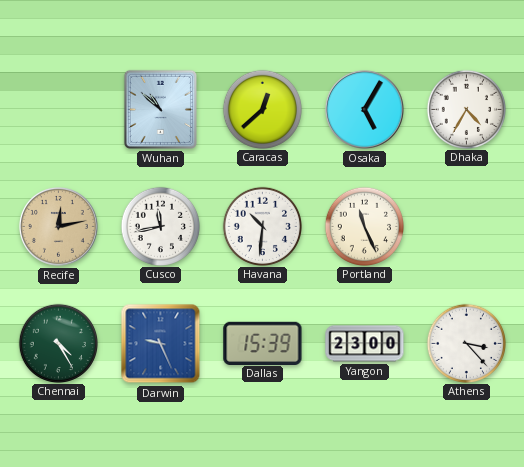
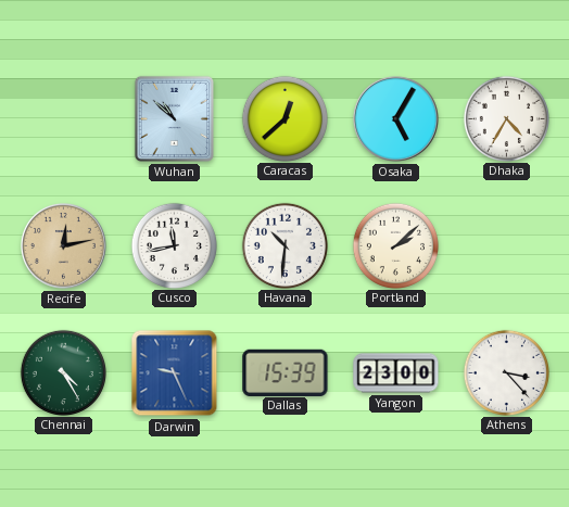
Portland: 11:26 -> 2:08
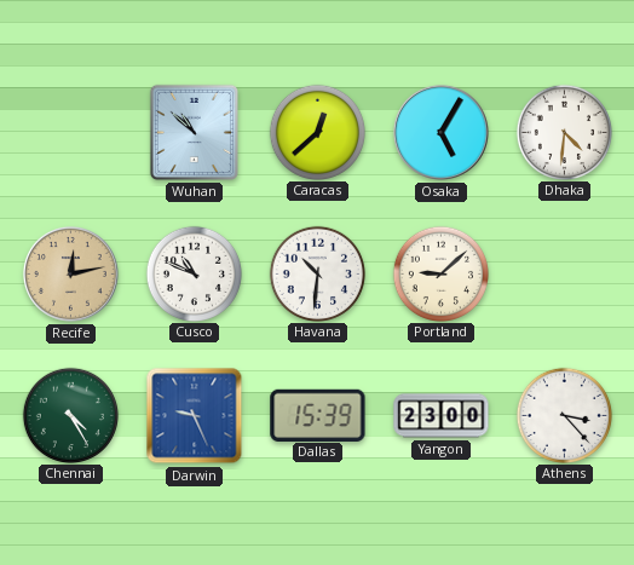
Dhaka: 4:35 -> 4:31
Cusco: 11:43 -> 10:49
Portland: 2:08 -> 9:08
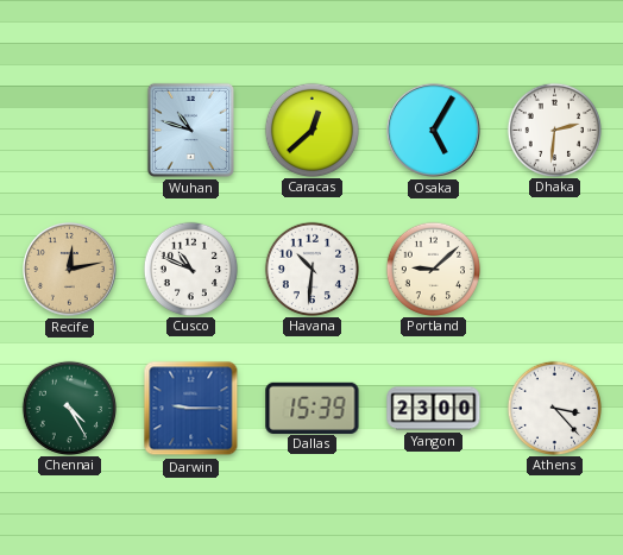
Wuhan: 10:52 -> 10:48
Dhaka: 4:31 -> 2:31
Darwin: 9:26 -> 9:15
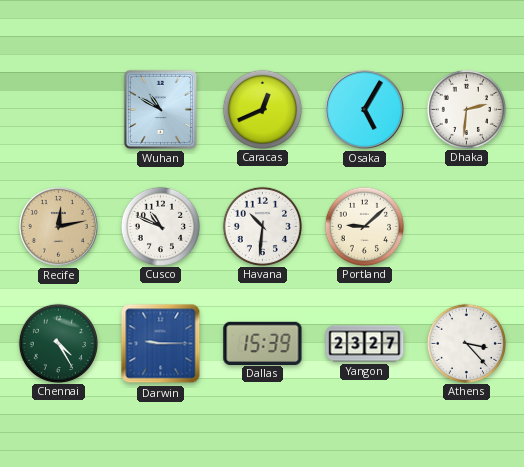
Wuhan: 10:48 -> 10:50
Caracas: 12:38 -> 12:41
Yangon: 23:00 -> 23:27
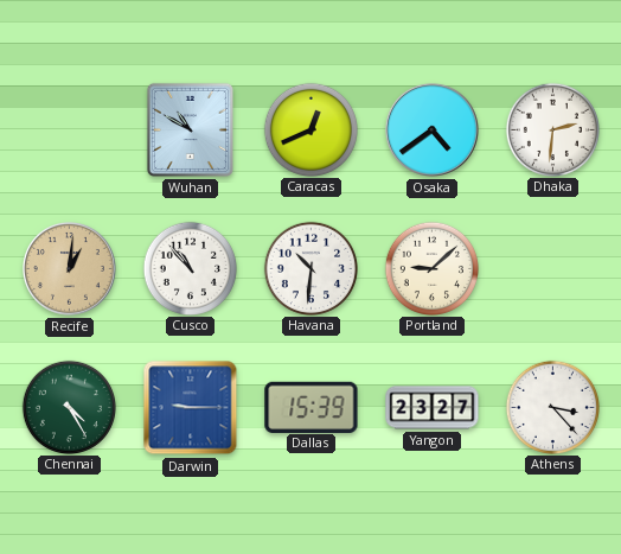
Osaka: 5:05 -> 4:39
Recife: 12:13 -> 1:01
Cusco: 10:49 -> 10:53
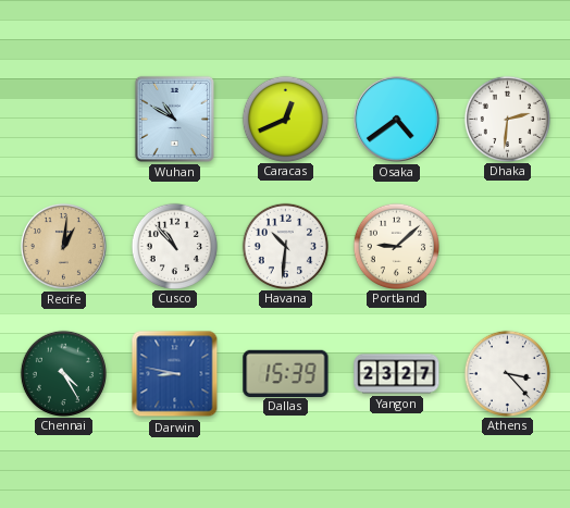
Darwin: 9:15 -> 8:47
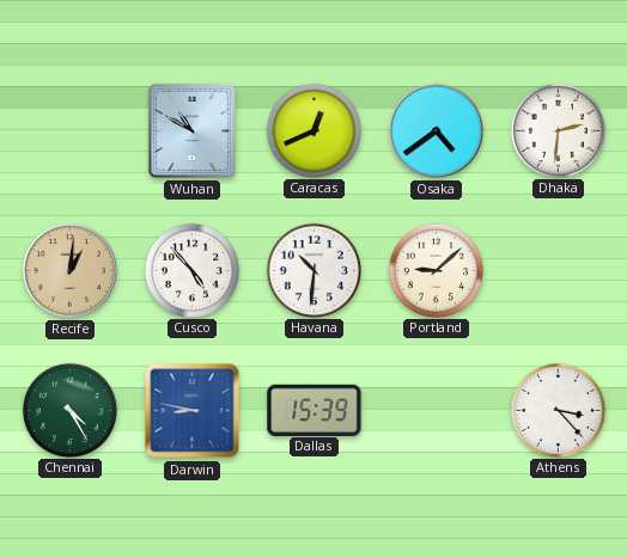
Cusco: 10:53 -> 4:53
Yangon: 23:27 -> none
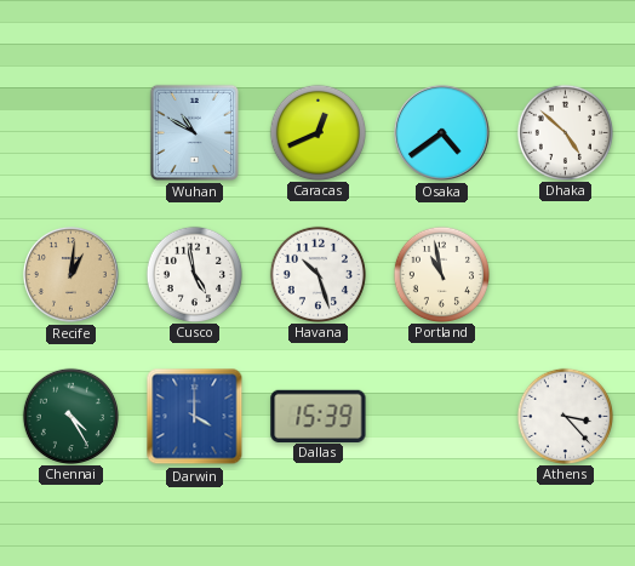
Dhaka: 2:31 -> 4:52
Cusco: 4:53 -> 4:58
Havana: 10:31 -> 10:27
Portland: 9:08 -> 10:58
Darwin: 8:47 -> 4:00
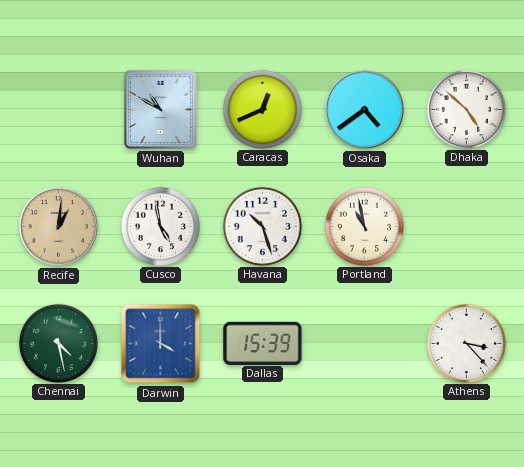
Chennai: 4:25 -> 4:28
